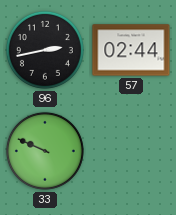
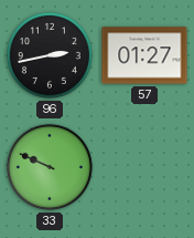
57: 02:44 -> 01:27
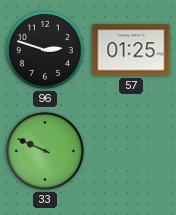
96: 2:43 -> 2:48
57: 01:27 -> 01:25
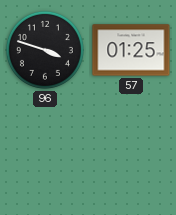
96: 2:48 -> 3:48
33: 9:49 -> none
